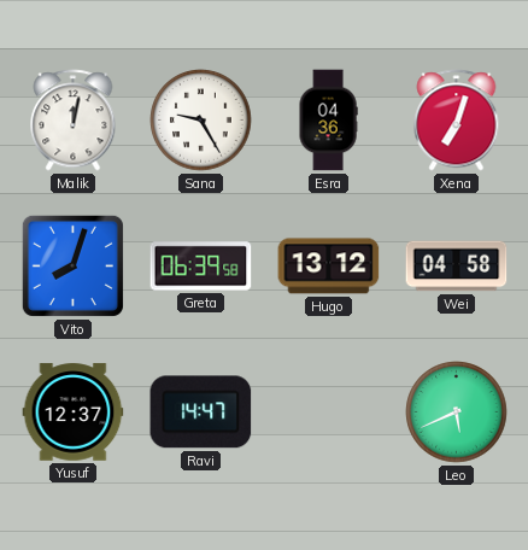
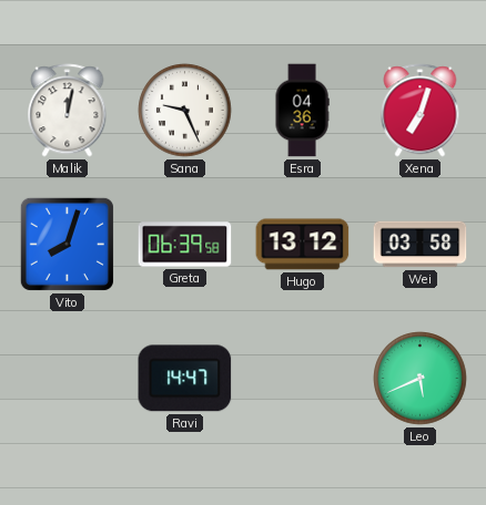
Sana: 9:25 -> 9:26
Wei: 04:58 -> 03:58
Yusuf: 12:37 -> none
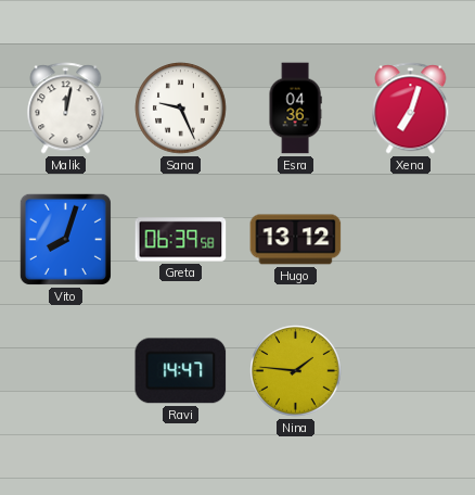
Wei: 03:58 -> none
Nina: none -> 1:46
Leo: 5:41 -> none
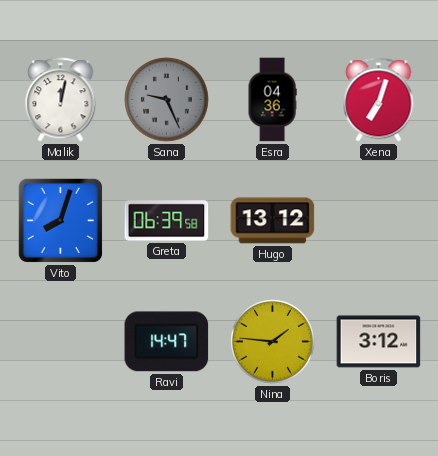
Sana dial: white -> grey
Boris: none -> 3:12
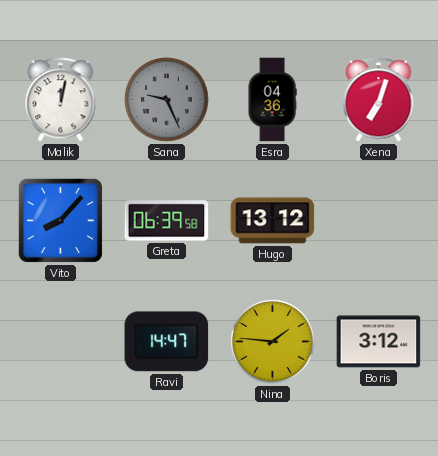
Vito: 8:03 -> 8:07
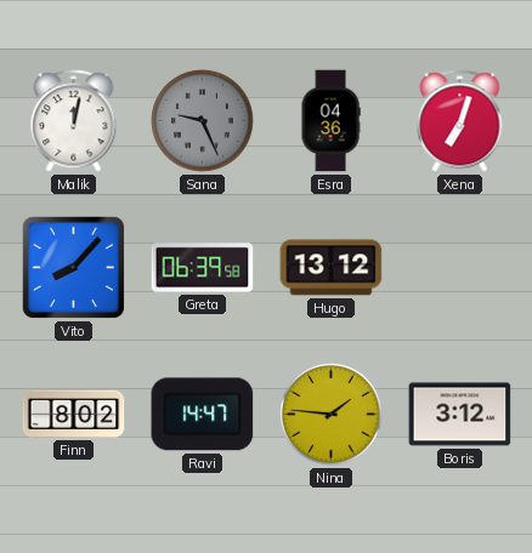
Finn: none -> 8:02
